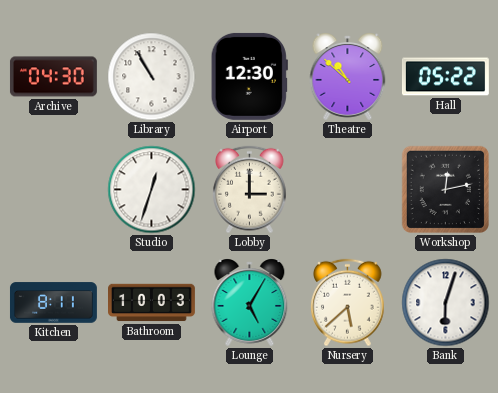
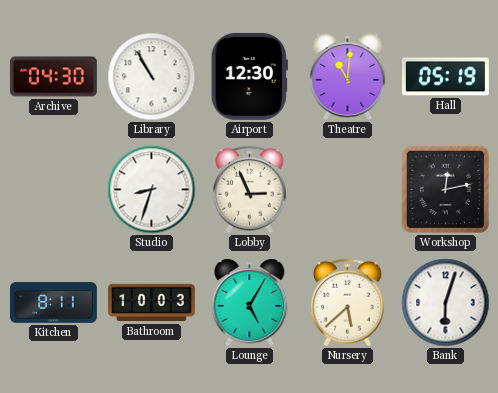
Theatre: 10:52 -> 11:01
Hall: 05:22 -> 05:19
Studio: 12:33 -> 8:33
Lobby: 3:00 -> 2:56
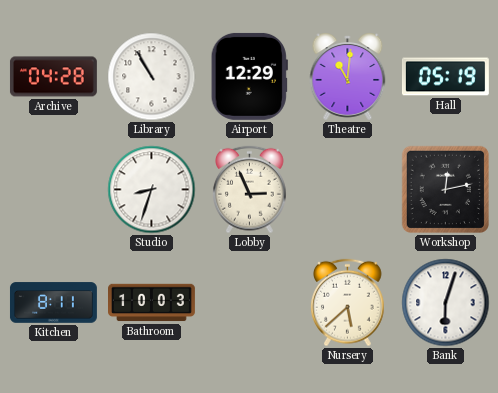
Archive: 04:30 -> 04:28
Airport: 12:30 -> 12:29
Lounge: 5:05 -> none
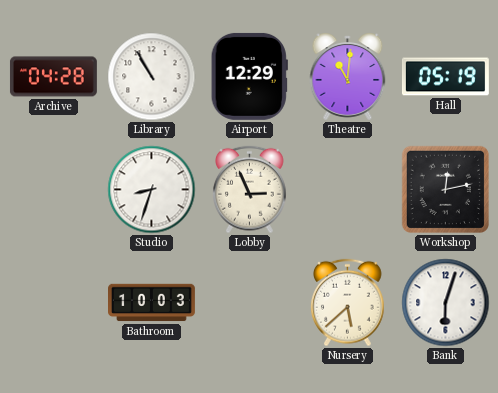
Kitchen: 8:11 -> none
